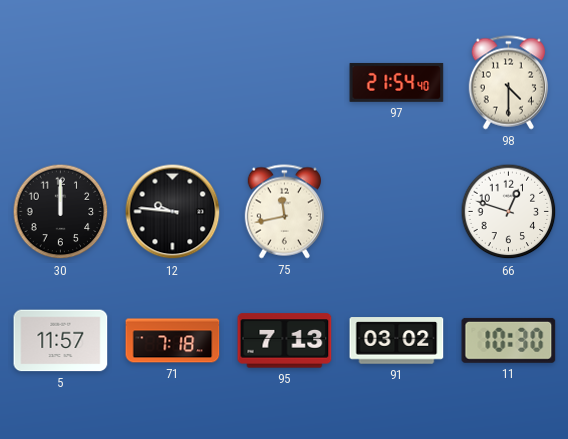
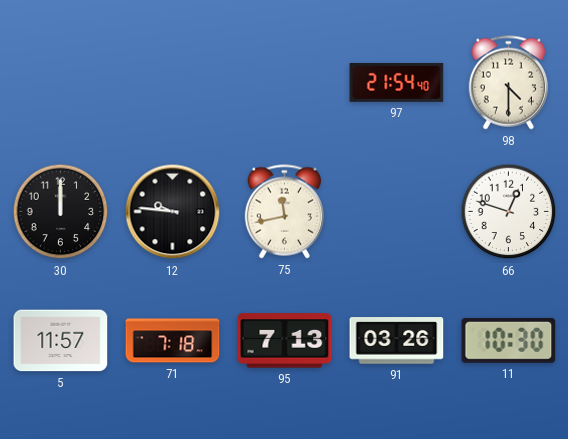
91: 03:02 -> 03:26
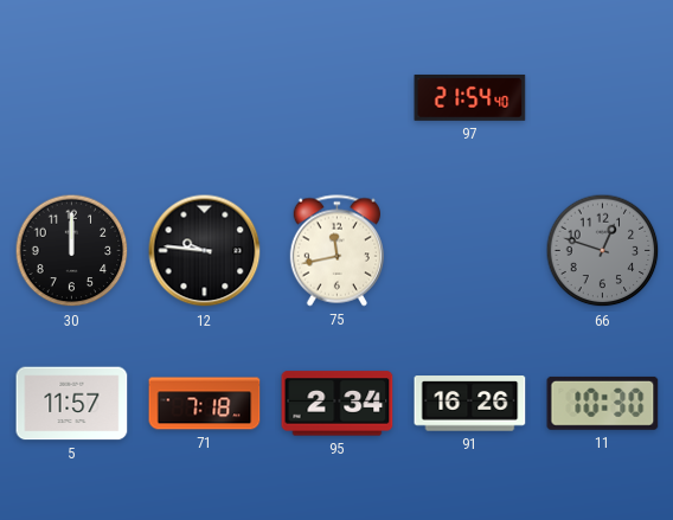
98: 4:30 -> none
66 dial: white -> grey
95: 7:13 -> 2:34
91: 03:26 -> 16:26
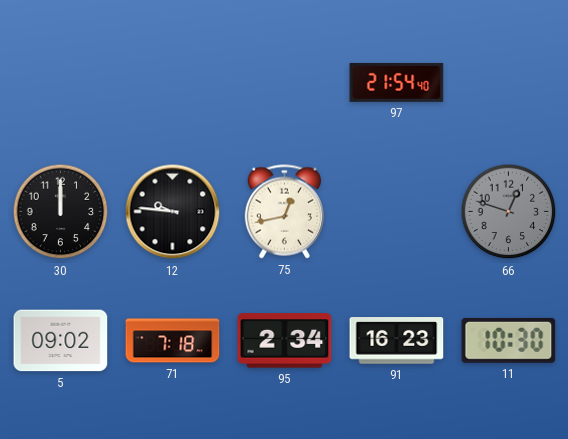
75: 11:43 -> 12:43
5: 11:57 -> 09:02
91: 16:26 -> 16:23
